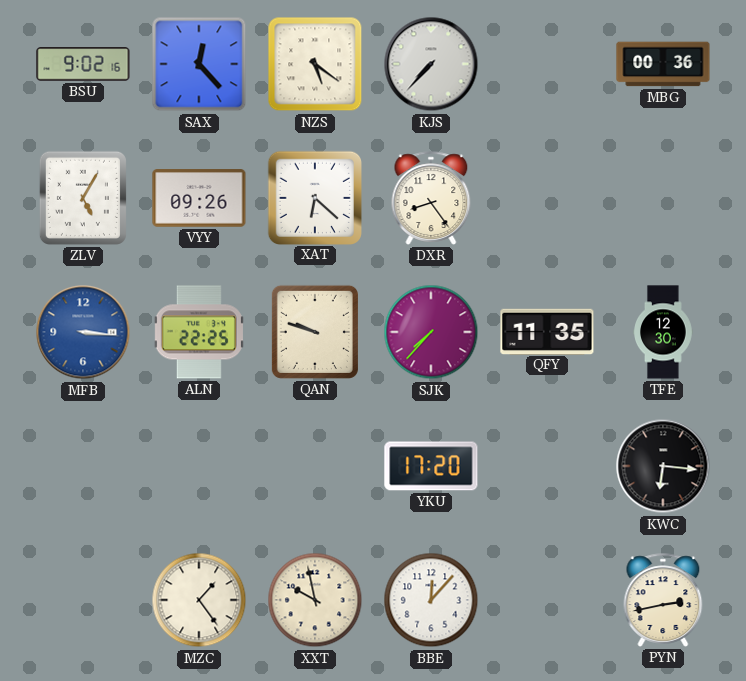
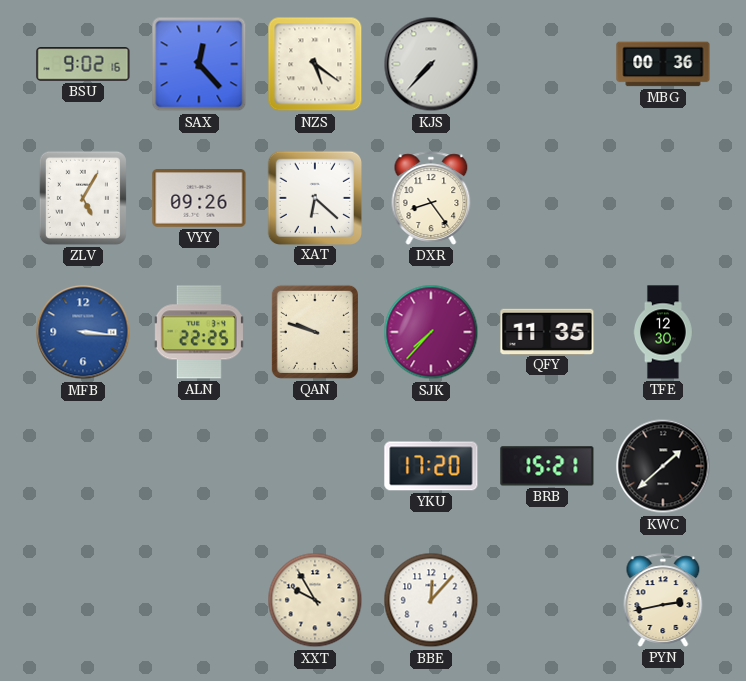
BRB: none -> 15:21
KWC: 6:16 -> 1:38
MZC: 1:24 -> none
XXT: 9:58 -> 9:55
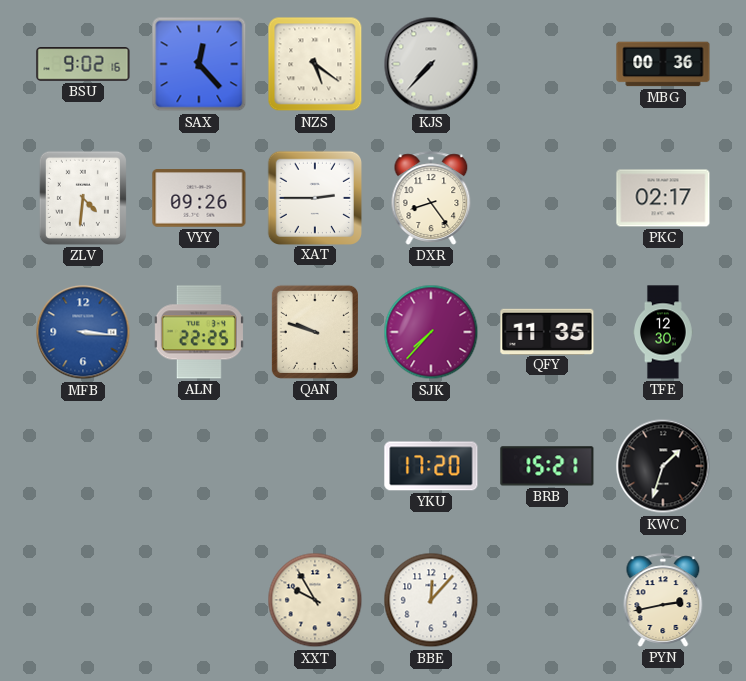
ZLV: 5:05 -> 4:31
XAT: 6:22 -> 2:45
PKC: none -> 02:17
KWC: 1:38 -> 1:33
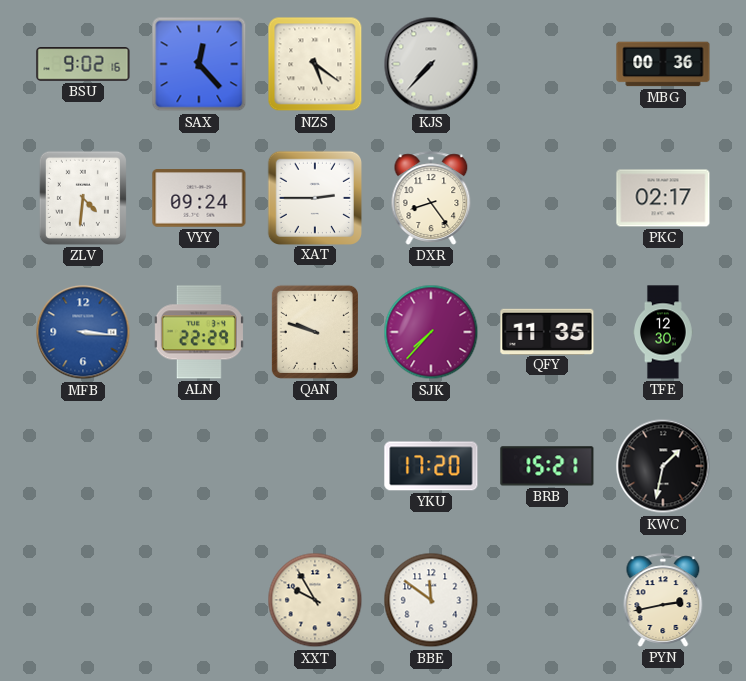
VYY: 09:26 -> 09:24
ALN: 22:25 -> 22:29
KWC: 1:33 -> 1:32
BBE: 12:07 -> 11:51
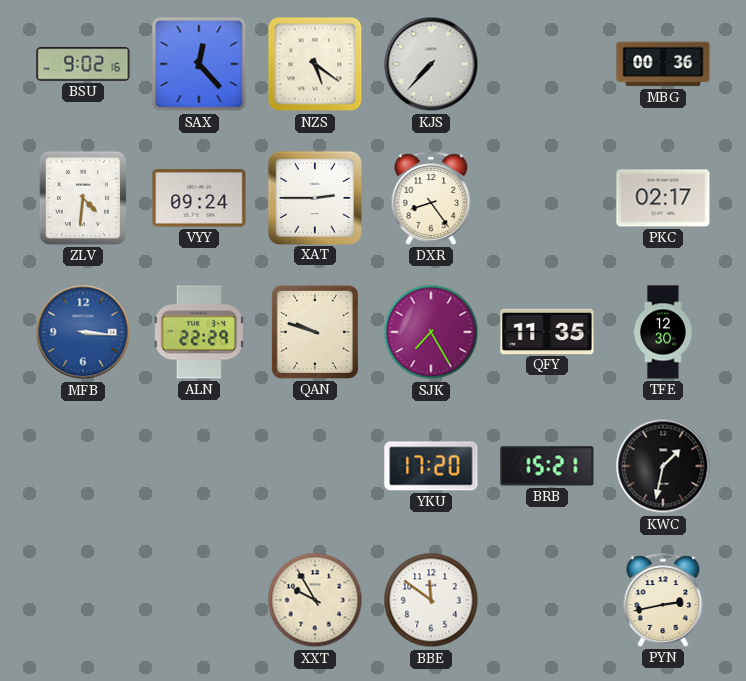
SJK: 7:37 -> 7:25
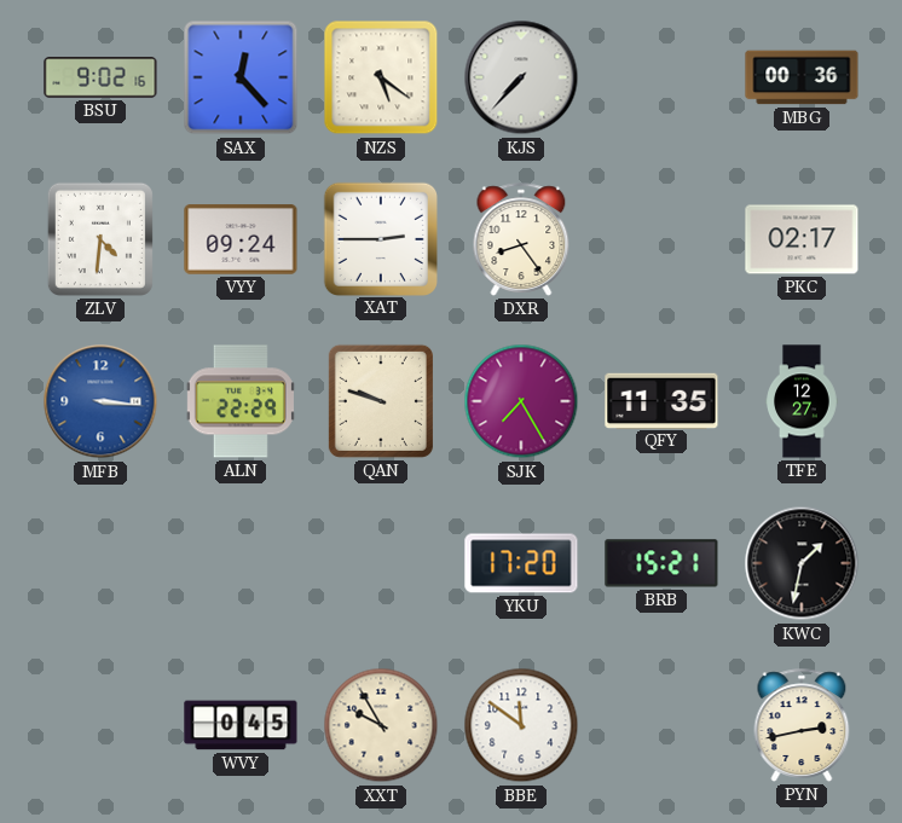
TFE: 12:30 -> 12:27
WVY: none -> 0:45
